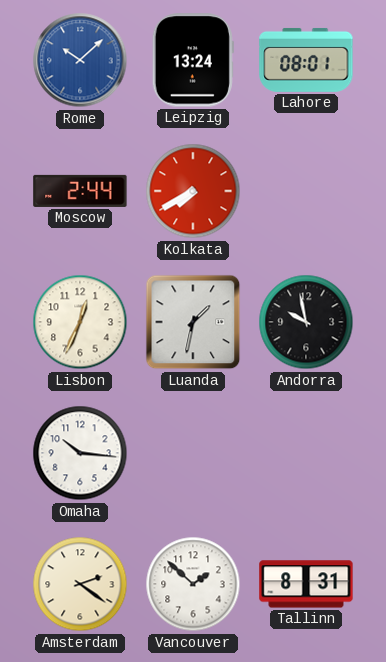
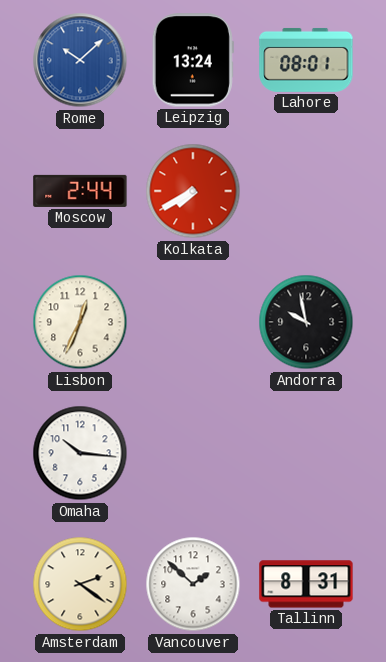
Luanda: 1:32 -> none
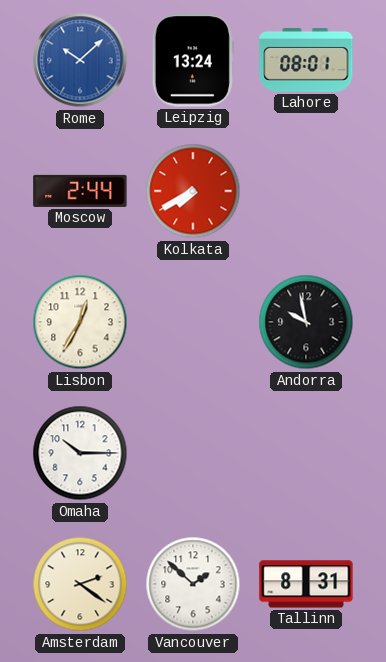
Lisbon: 12:34 -> 12:35
Omaha: 10:16 -> 10:15
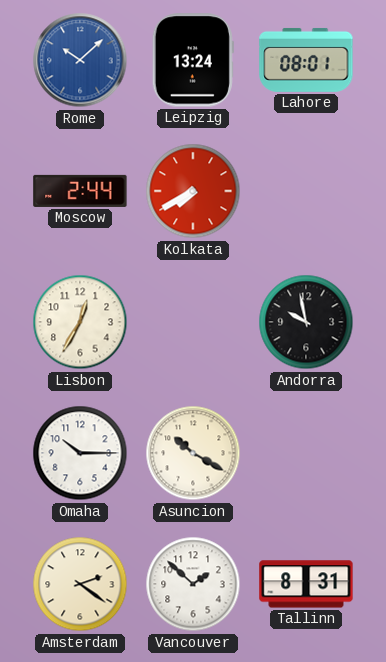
Asuncion: none -> 10:20
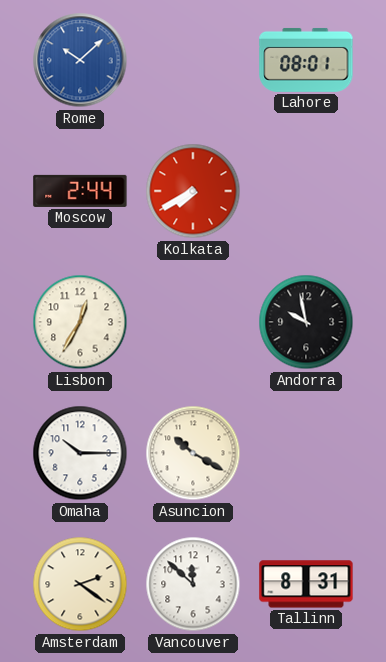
Leipzig: 13:24 -> none
Vancouver: 1:52 -> 11:52
